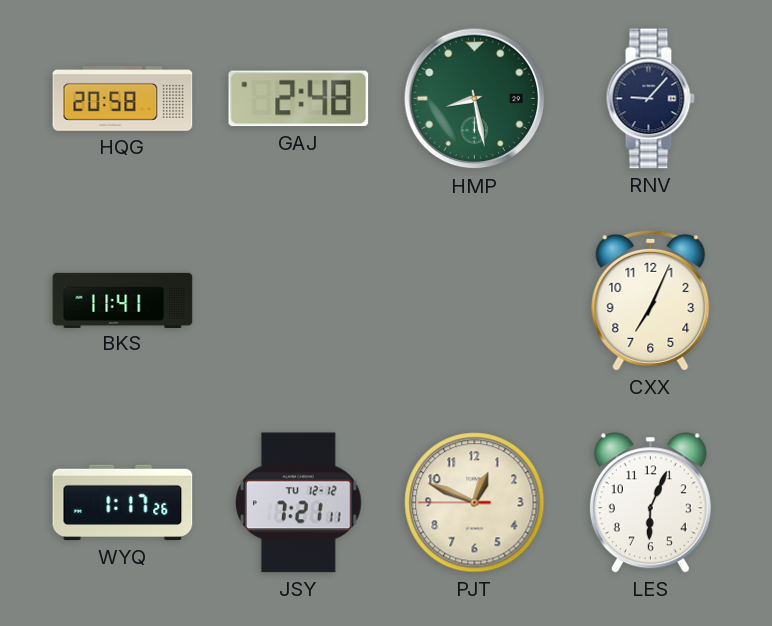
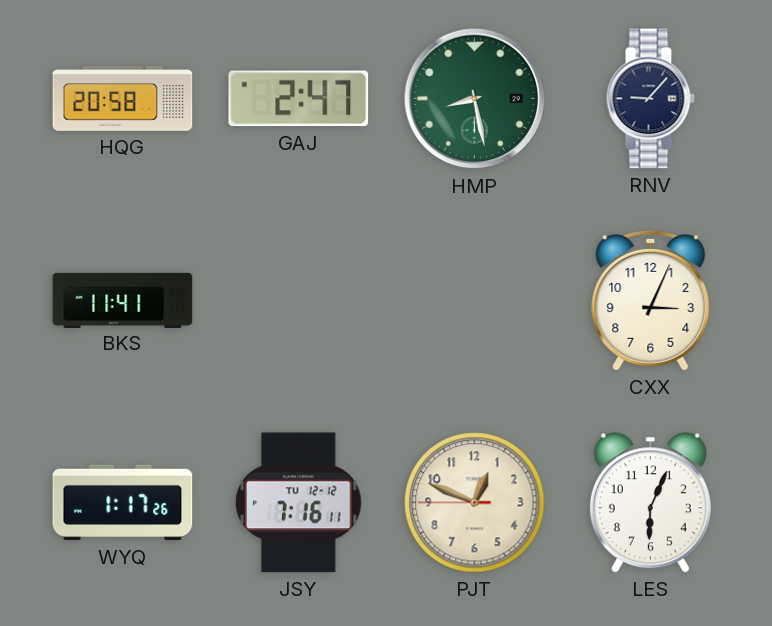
GAJ: 2:48 -> 2:47
CXX: 7:04 -> 3:04
JSY: 7:21 -> 7:16
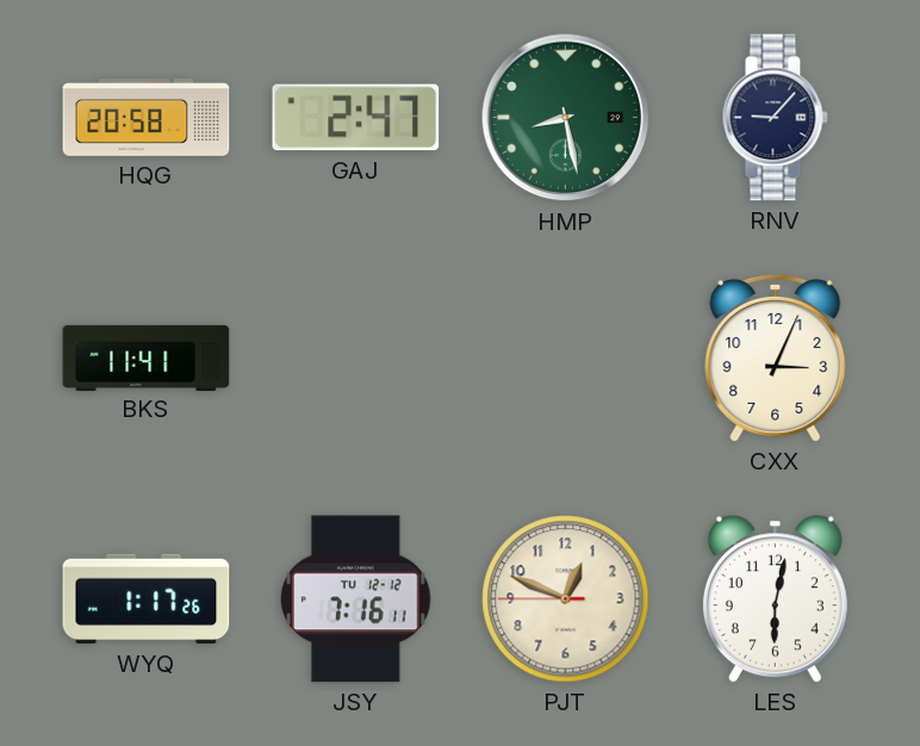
LES: 6:04 -> 6:02
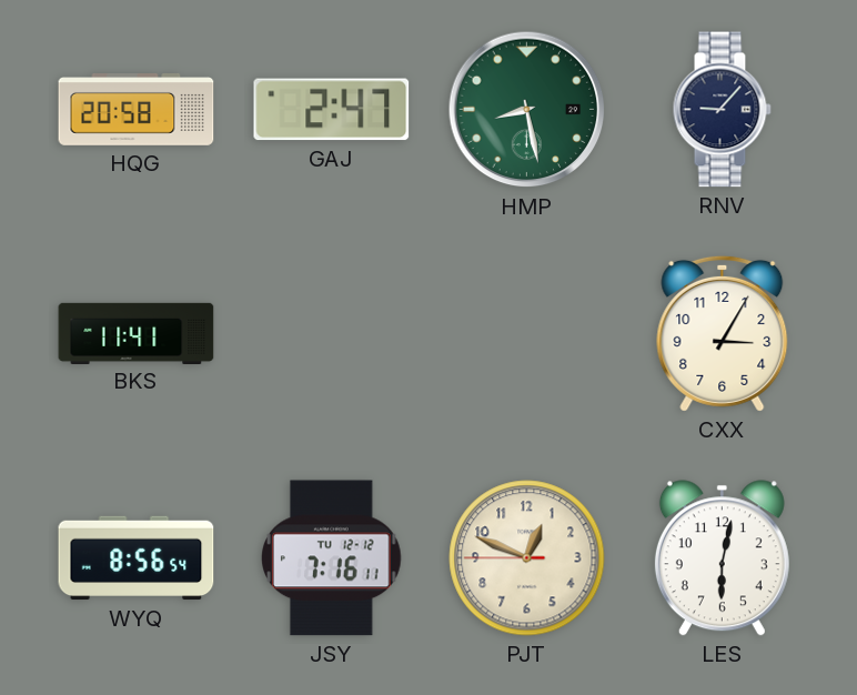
CXX: 3:04 -> 3:05
WYQ: 1:17 -> 8:56
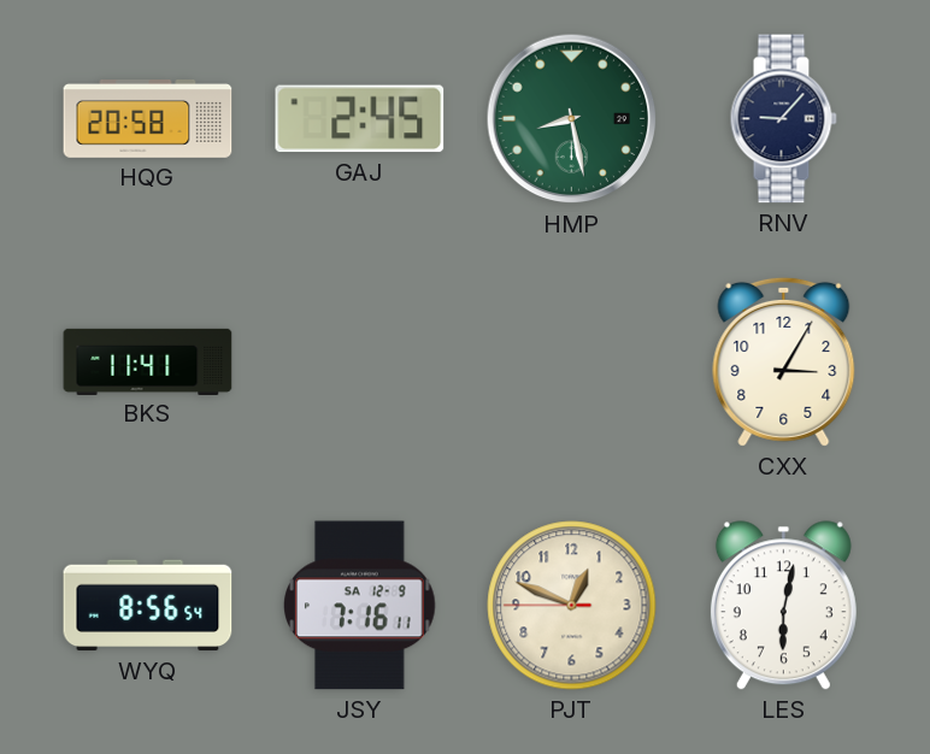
GAJ: 2:47 -> 2:45
JSY date: TU 12-12 -> SA 12-9
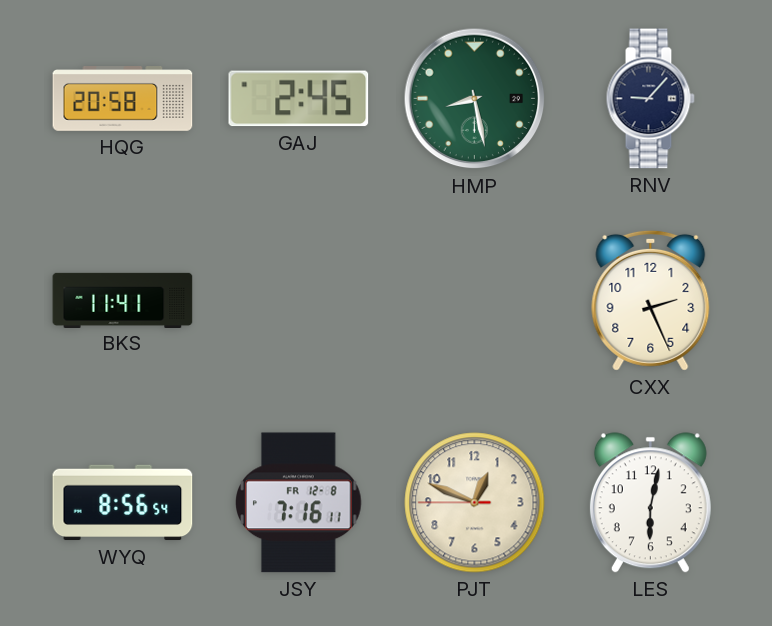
CXX: 3:05 -> 2:26
JSY date: SA 12-9 -> FR 12-8
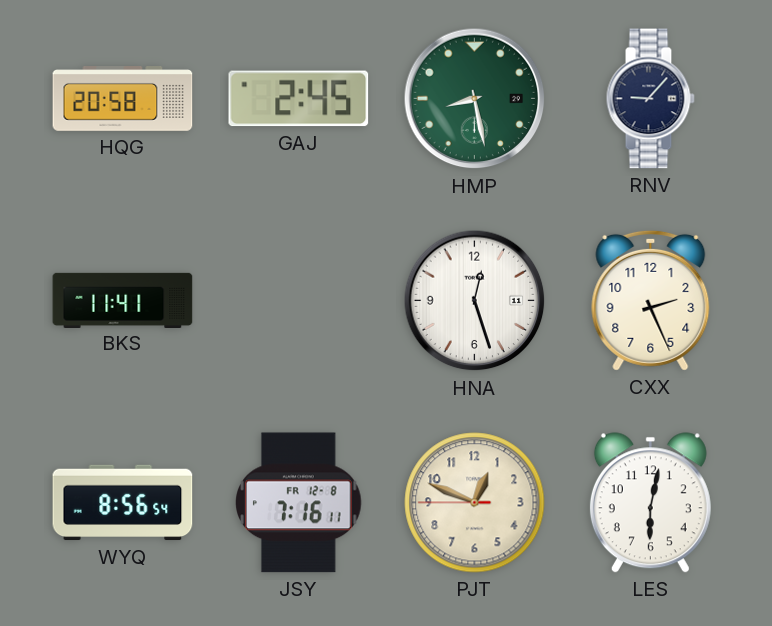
HNA: none -> 12:27
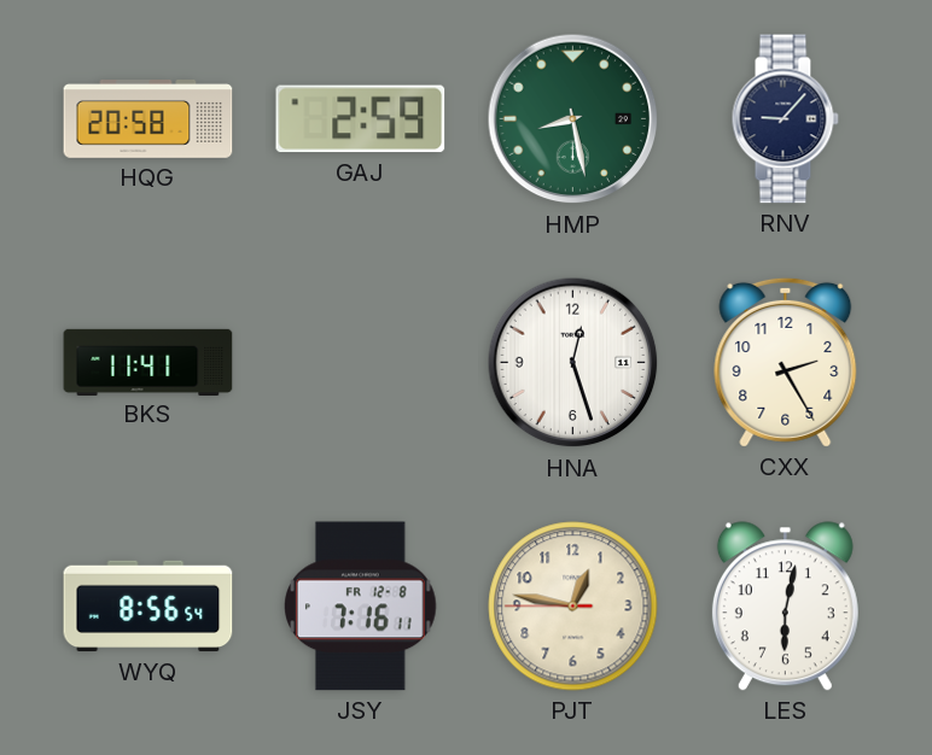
GAJ: 2:45 -> 2:59
CXX: 2:26 -> 2:25
PJT: 12:48 -> 12:46
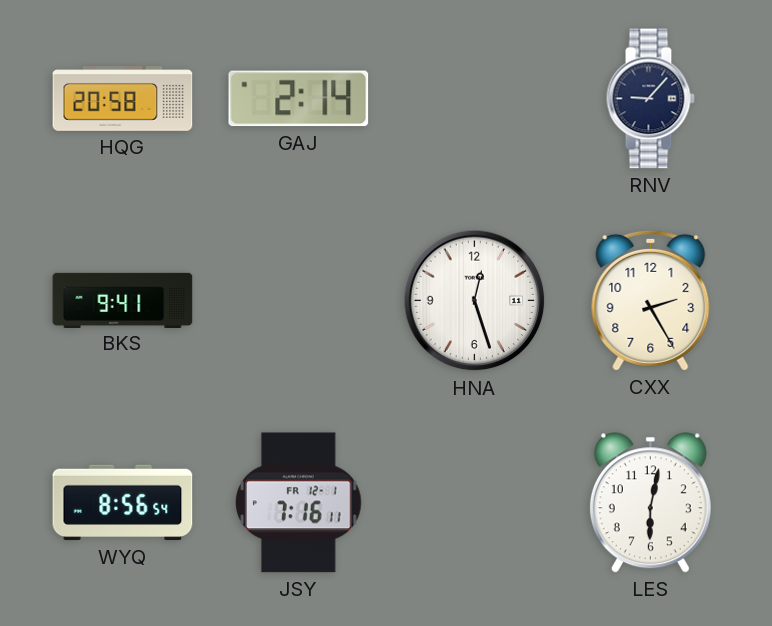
GAJ: 2:59 -> 2:14
HMP: 8:28 -> none
BKS: 11:41 -> 9:41
JSY date: FR 12-8 -> FR 12-1
PJT: 12:46 -> none
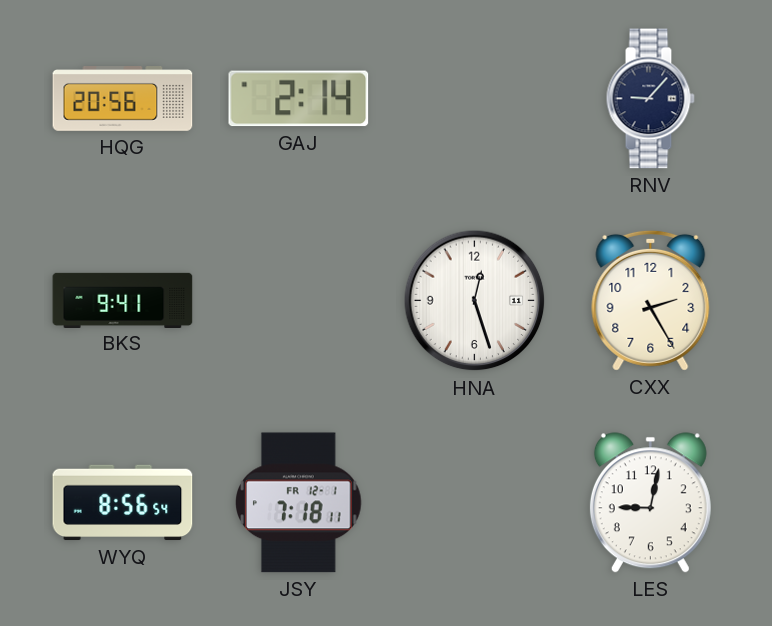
HQG: 20:58 -> 20:56
JSY: 7:16 -> 7:18
LES: 6:02 -> 9:02
